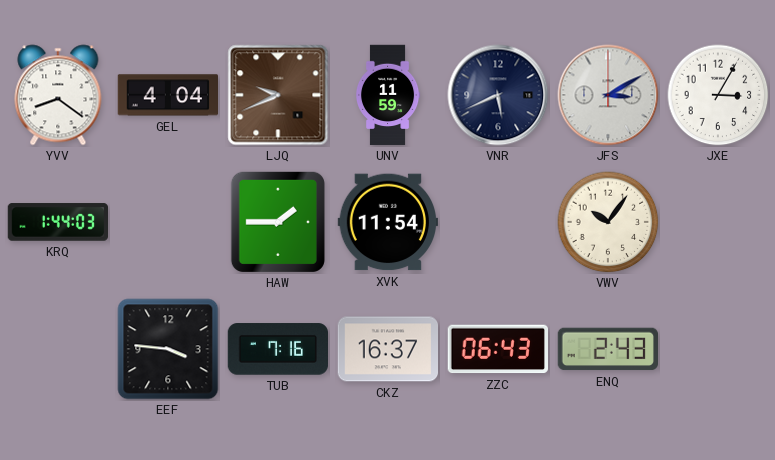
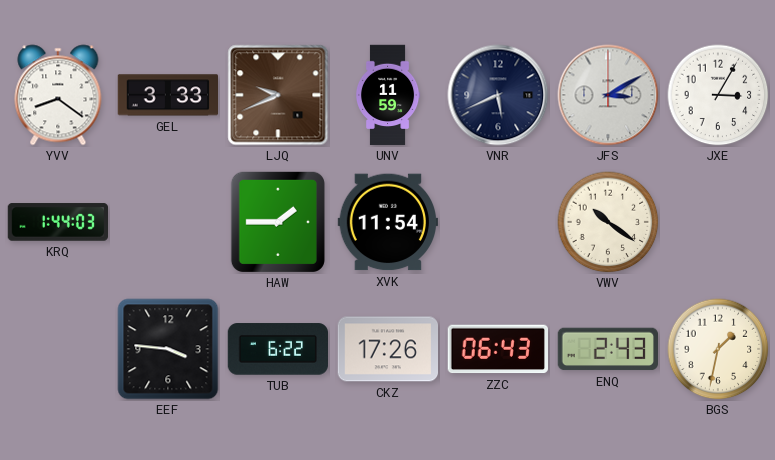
GEL: 4:04 -> 3:33
VWV: 10:06 -> 10:21
TUB: 7:16 -> 6:22
CKZ: 16:37 -> 17:26
BGS: none -> 1:32
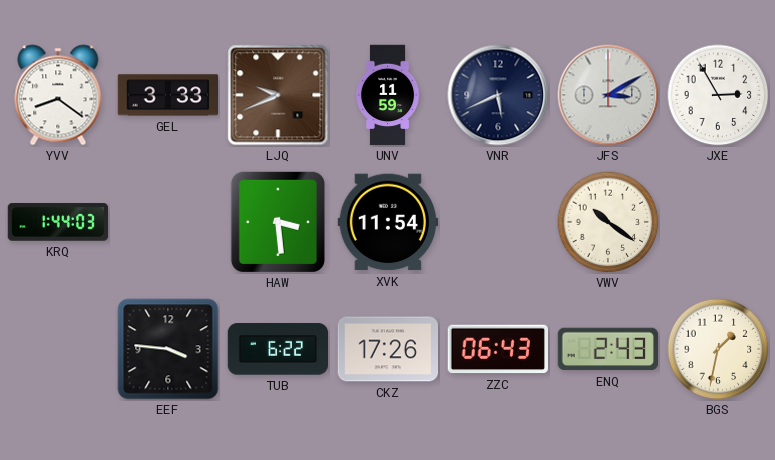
JXE: 3:05 -> 2:55
HAW: 1:45 -> 3:29
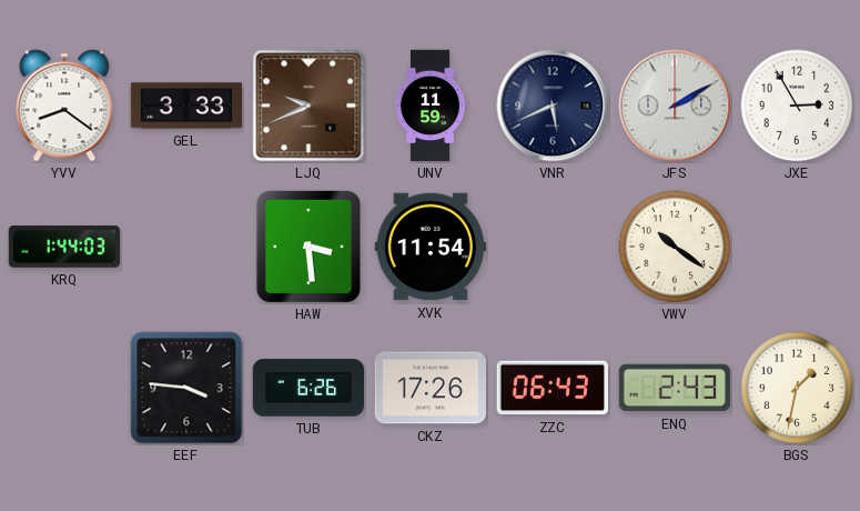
JFS: 3:10 -> 2:10
TUB: 6:22 -> 6:26
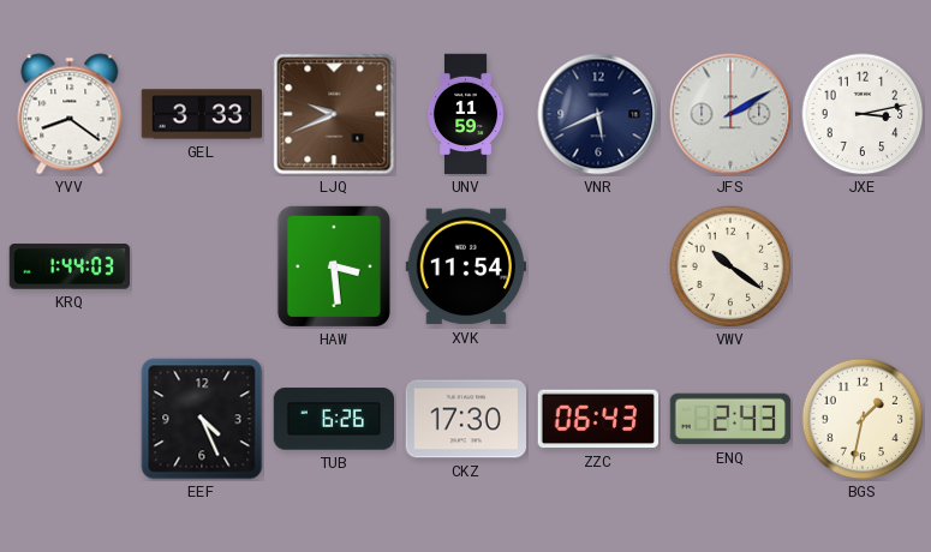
JXE: 2:55 -> 3:13
EEF: 3:46 -> 4:26
CKZ: 17:26 -> 17:30
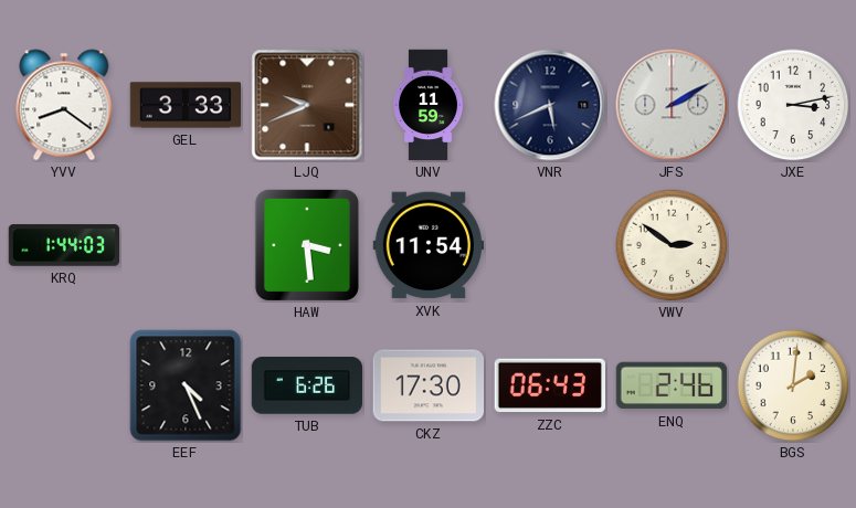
VWV: 10:21 -> 2:51
ENQ: 2:43 -> 2:46
BGS: 1:32 -> 2:01
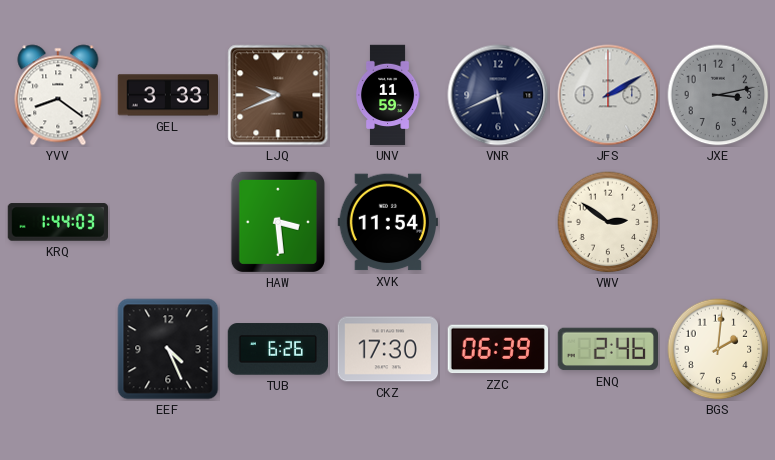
JXE dial: white -> grey
ZZC: 06:43 -> 06:39
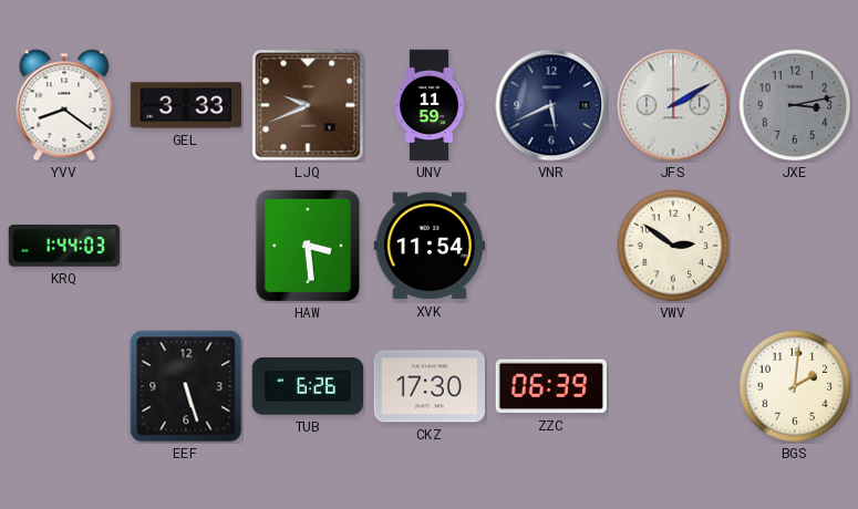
EEF: 4:26 -> 5:27
ENQ: 2:46 -> none
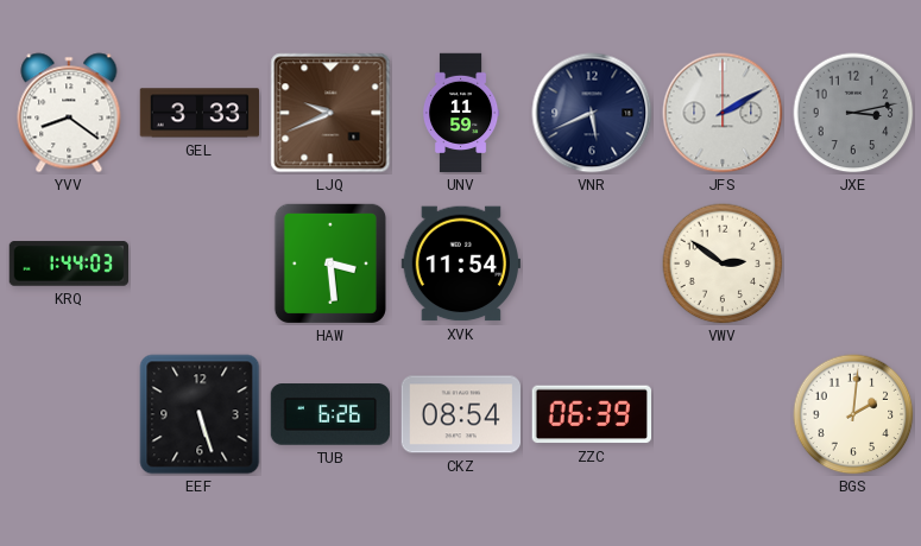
CKZ: 17:30 -> 08:54
